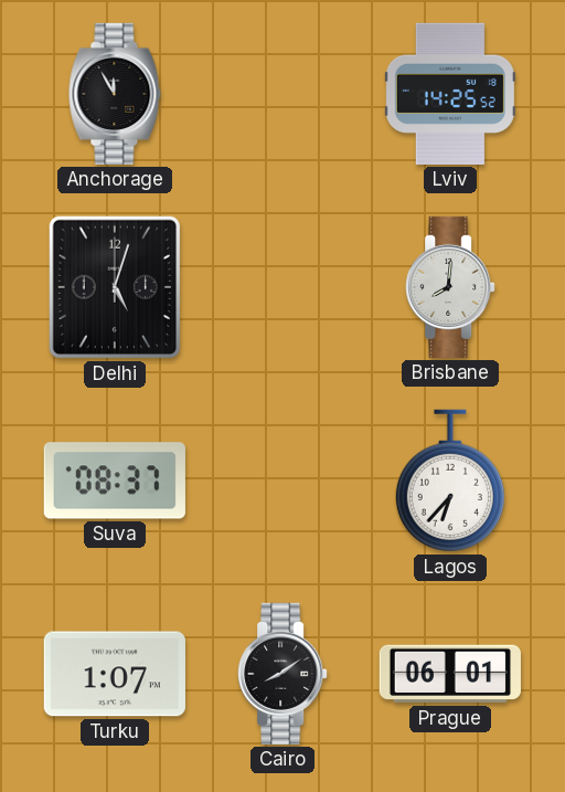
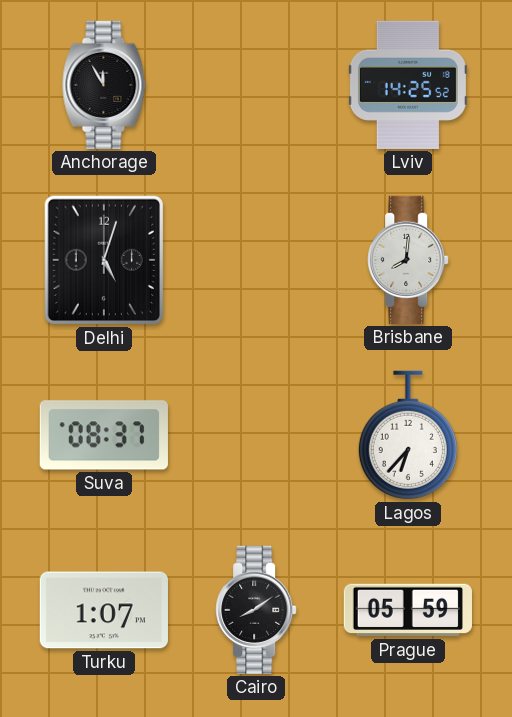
Prague: 06:01 -> 05:59
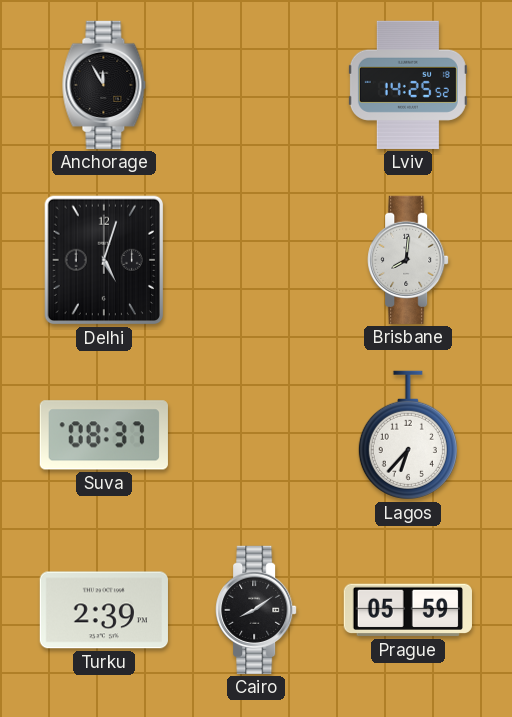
Turku: 1:07 -> 2:39
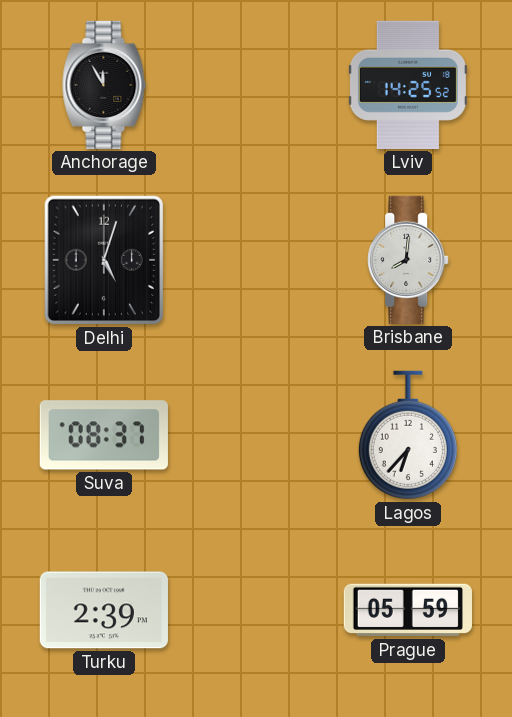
Cairo: 8:09 -> none
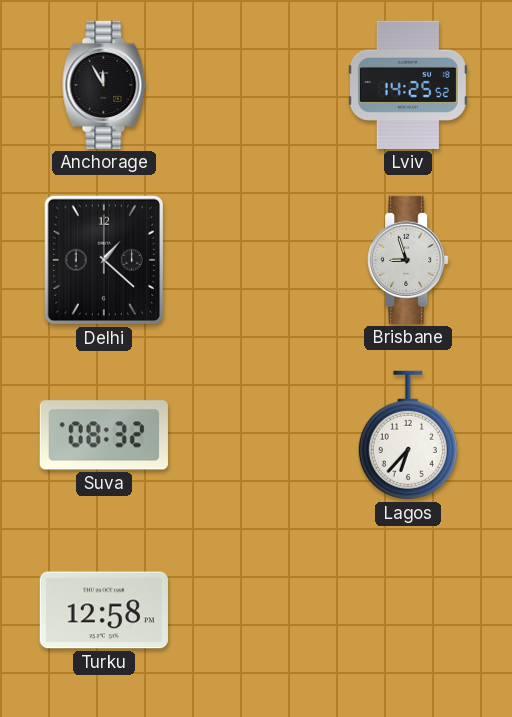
Delhi: 5:03 -> 1:22
Brisbane: 8:01 -> 8:57
Suva: 08:37 -> 08:32
Turku: 2:39 -> 12:58
Prague: 05:59 -> none
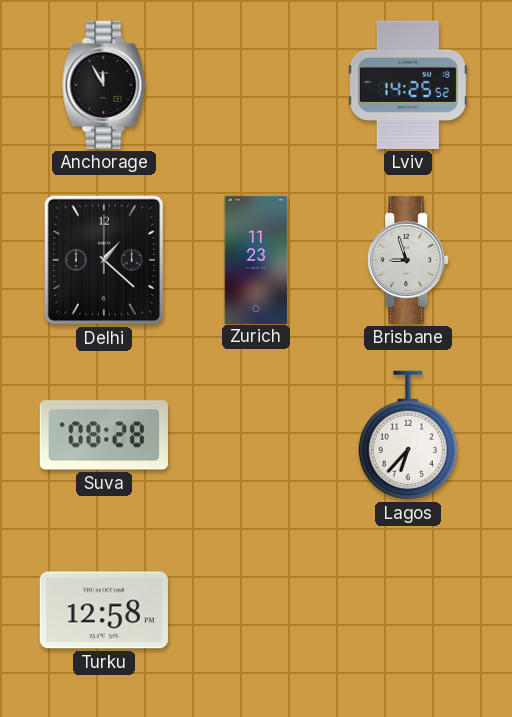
Zurich: none -> 11:23
Suva: 08:32 -> 08:28
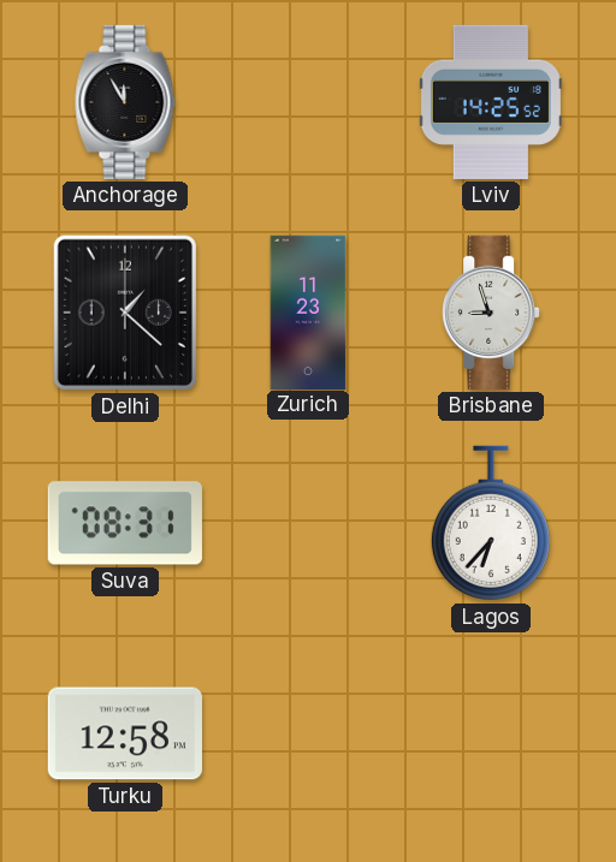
Suva: 08:28 -> 08:31
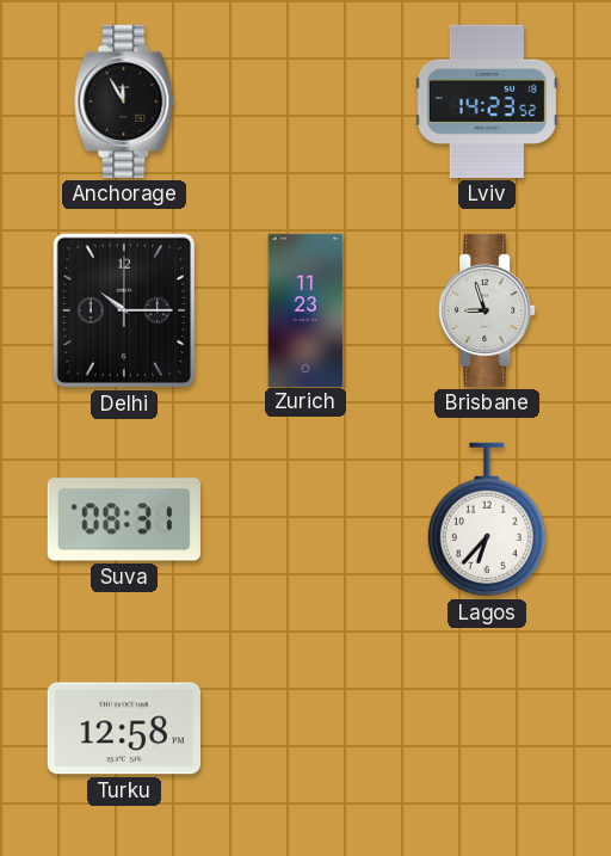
Lviv: 14:25 -> 14:23
Delhi: 1:22 -> 10:15
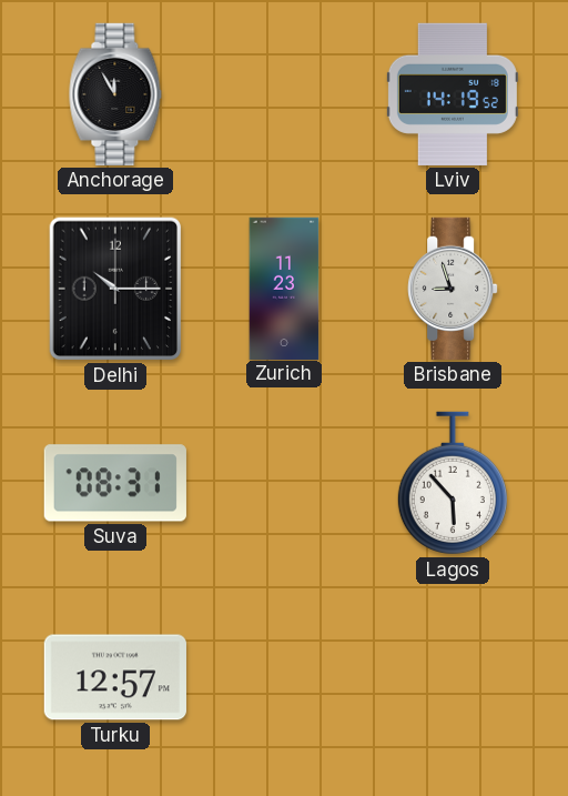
Lviv: 14:23 -> 14:19
Lagos: 6:37 -> 5:53
Turku: 12:58 -> 12:57
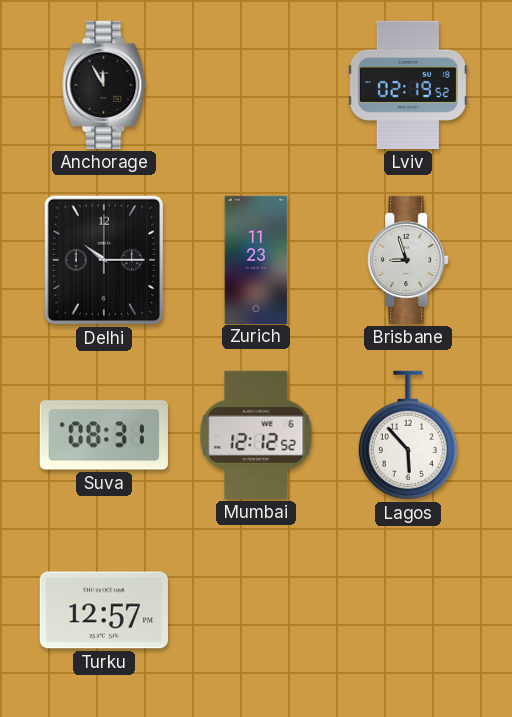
Lviv: 14:19 -> 02:19
Mumbai: none -> 12:12
